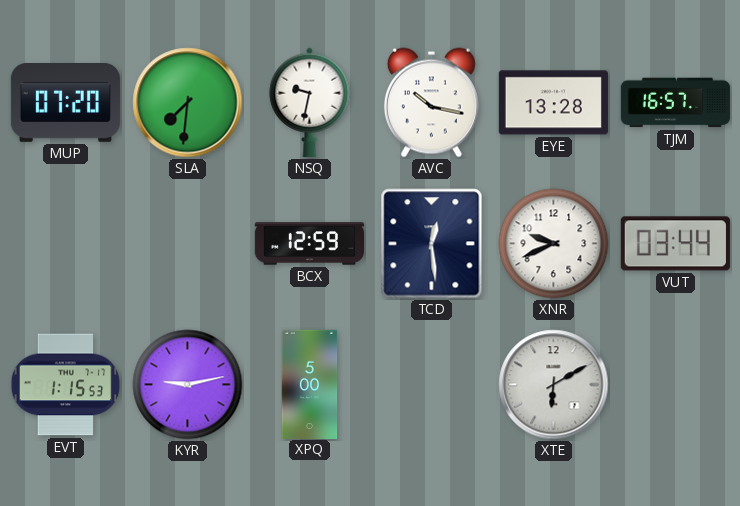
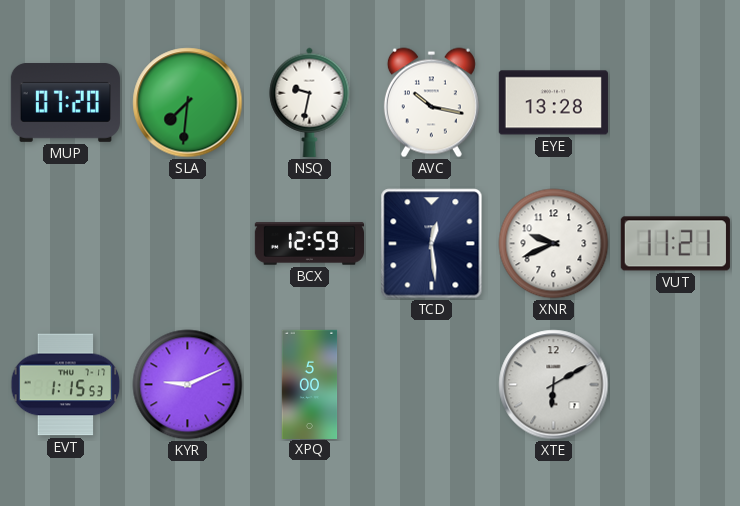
TJM: 16:57 -> none
VUT: 03:44 -> 11:21
KYR: 9:13 -> 9:11
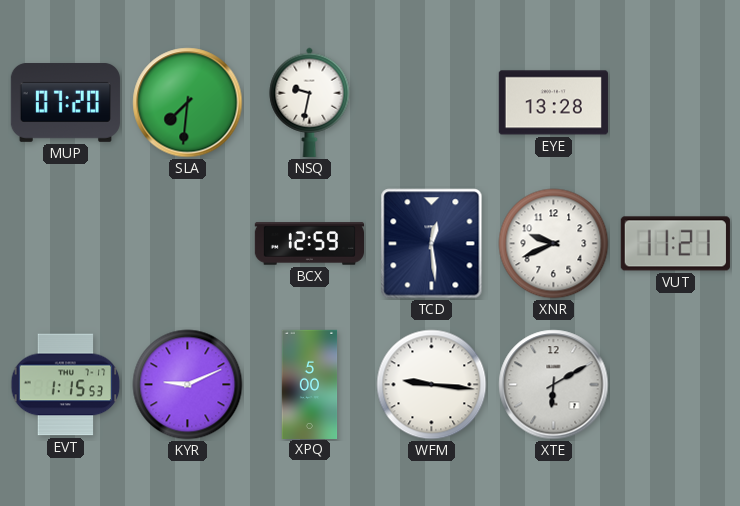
AVC: 10:17 -> none
WFM: none -> 9:16
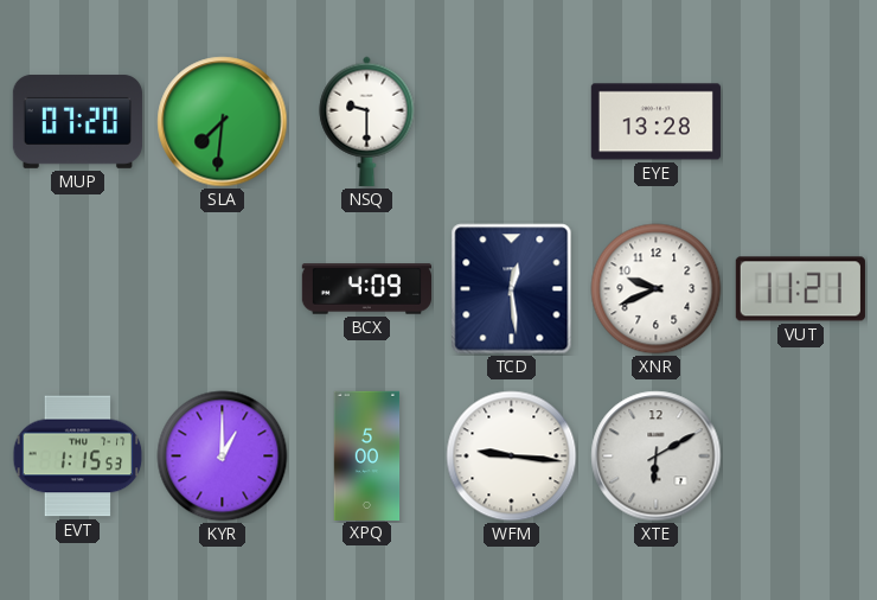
NSQ: 9:32 -> 9:30
BCX: 12:59 -> 4:09
KYR: 9:11 -> 1:00
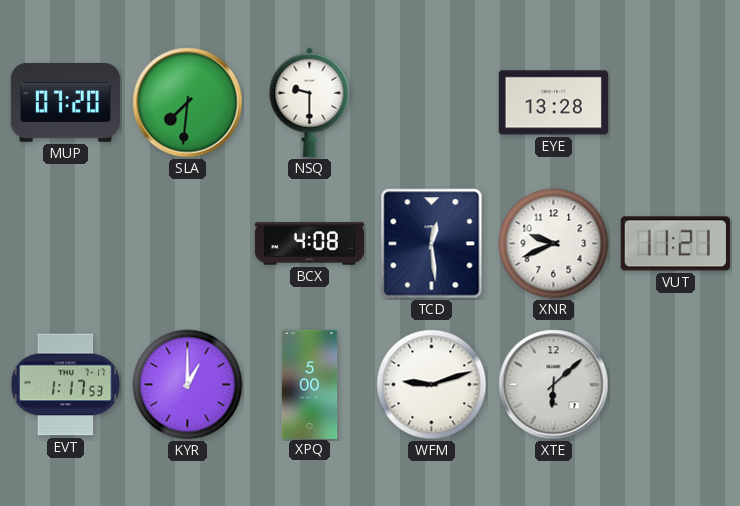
BCX: 4:09 -> 4:08
EVT: 1:15 -> 1:17
WFM: 9:16 -> 9:12
XTE: 6:10 -> 6:08
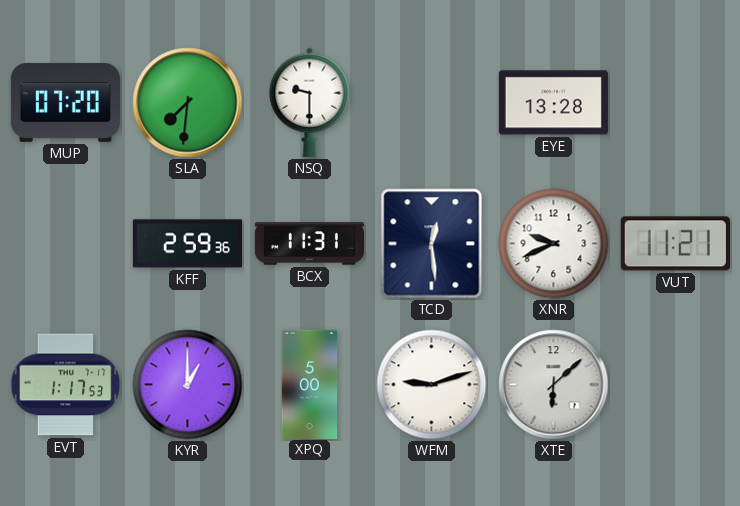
KFF: none -> 2:59
BCX: 4:08 -> 11:31
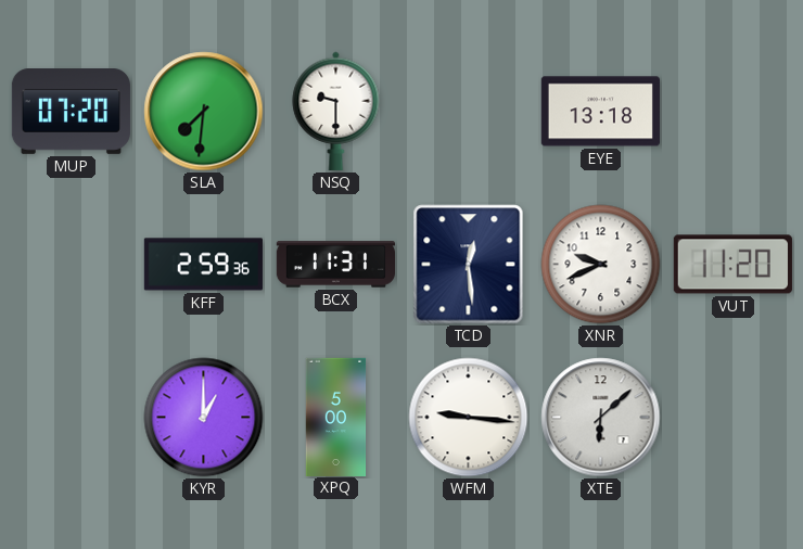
EYE: 13:28 -> 13:18
VUT: 11:21 -> 11:20
EVT: 1:17 -> none
WFM: 9:12 -> 9:16
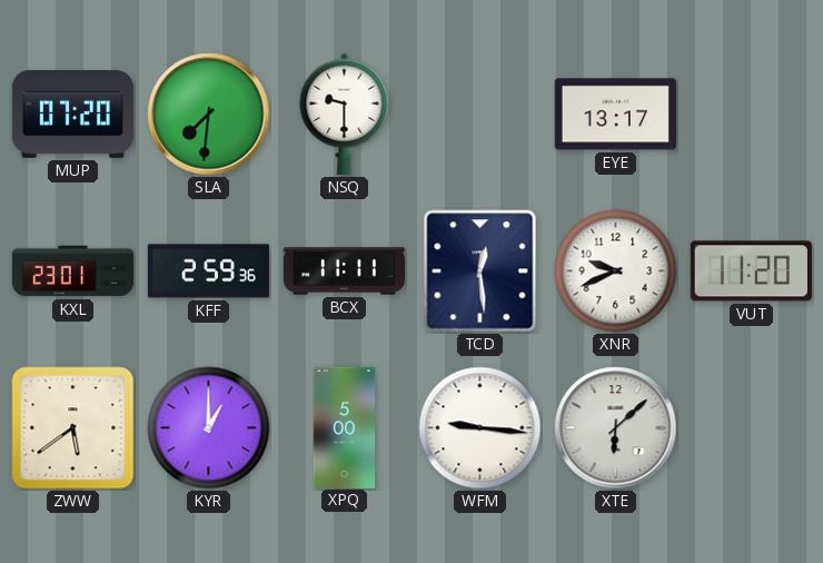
EYE: 13:18 -> 13:17
KXL: none -> 23:01
BCX: 11:31 -> 11:11
ZWW: none -> 5:39
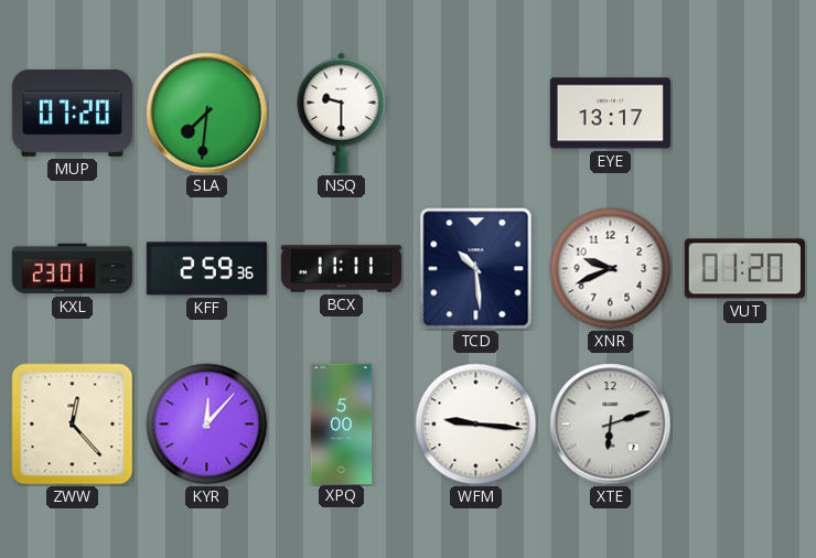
TCD: 12:29 -> 10:29
VUT: 11:20 -> 01:20
ZWW: 5:39 -> 12:23
KYR: 1:00 -> 12:07
XTE: 6:08 -> 6:12
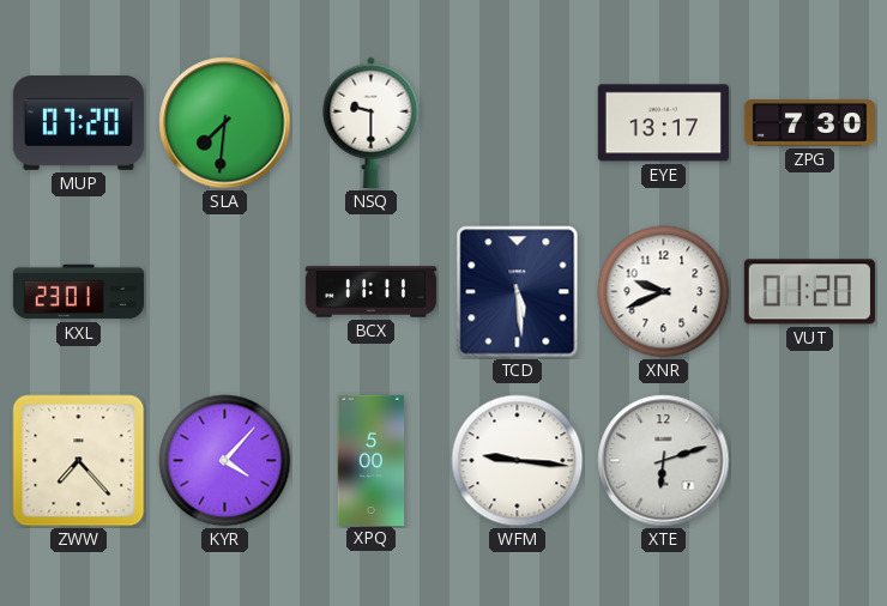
ZPG: none -> 7:30
KFF: 2:59 -> none
TCD: 10:29 -> 5:29
ZWW: 12:23 -> 7:23
KYR: 12:07 -> 4:07
